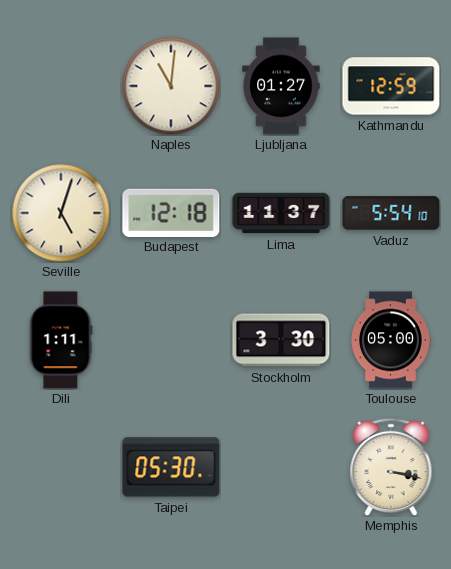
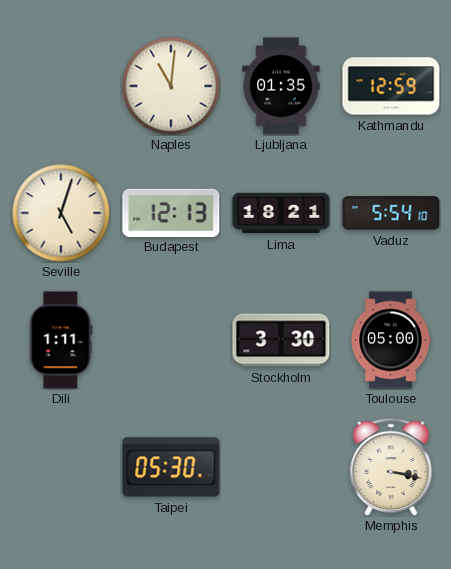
Ljubljana: 01:27 -> 01:35
Budapest: 12:18 -> 12:13
Lima: 11:37 -> 18:21
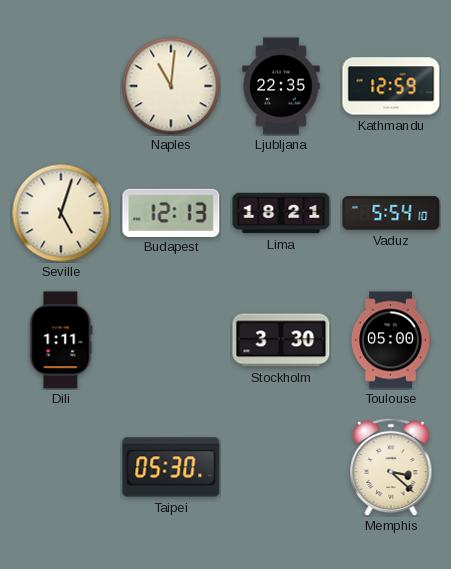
Ljubljana: 01:35 -> 22:35
Memphis: 3:17 -> 3:22
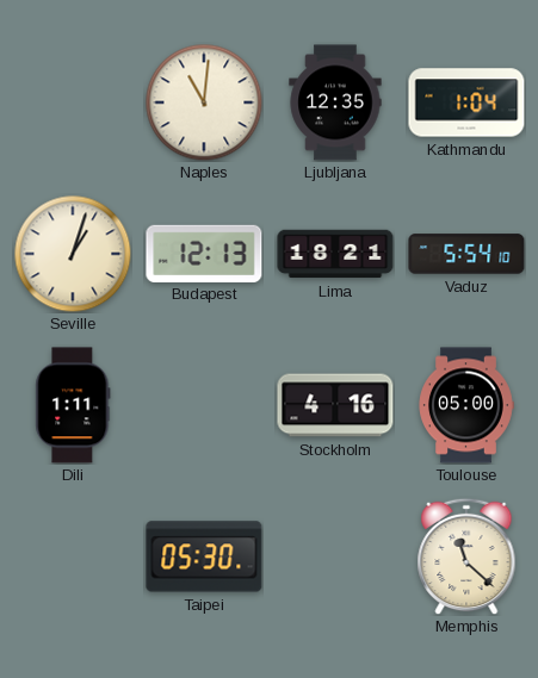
Ljubljana: 22:35 -> 12:35
Kathmandu: 12:59 -> 1:04
Seville: 5:03 -> 1:03
Stockholm: 3:30 -> 4:16
Memphis: 3:22 -> 11:22
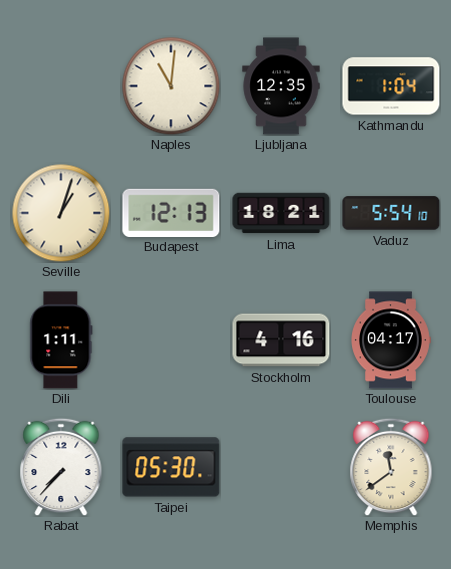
Toulouse: 05:00 -> 04:17
Rabat: none -> 7:37
Memphis: 11:22 -> 11:39
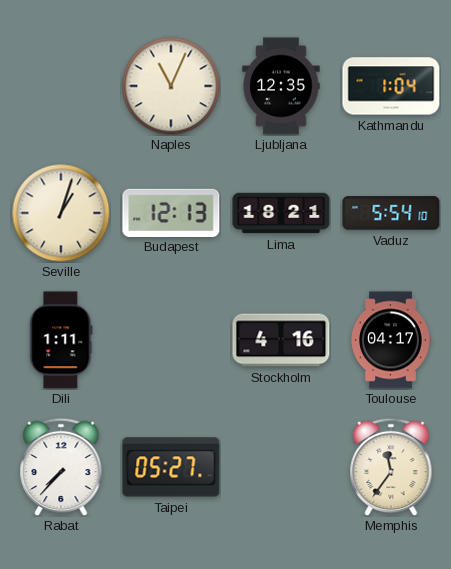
Naples: 11:01 -> 11:04
Taipei: 05:30 -> 05:27
Memphis: 11:39 -> 11:36
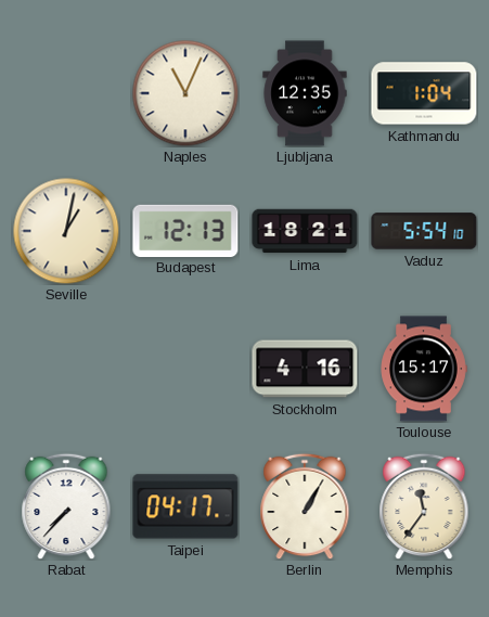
Seville: 1:03 -> 1:02
Dili: 1:11 -> none
Toulouse: 04:17 -> 15:17
Taipei: 05:27 -> 04:17
Berlin: none -> 1:05
